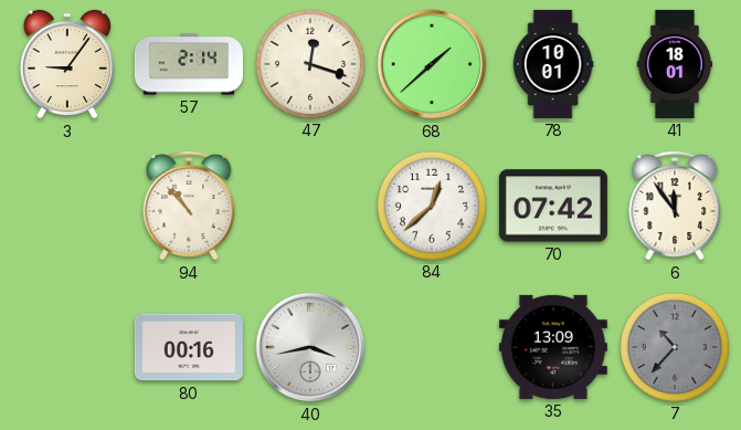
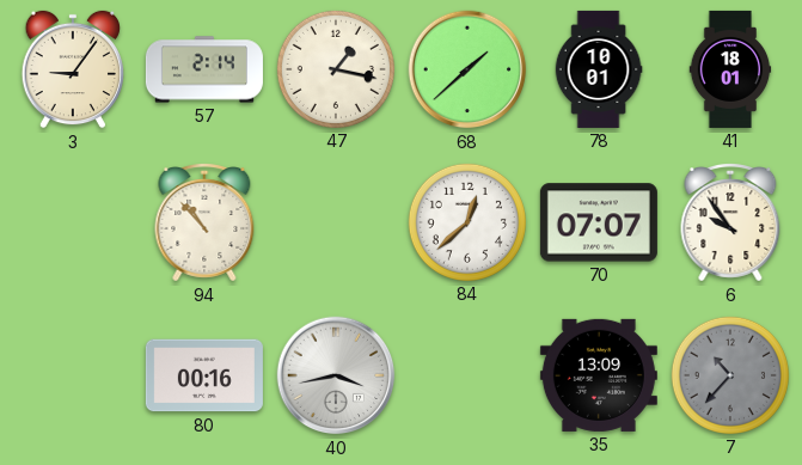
47: 12:18 -> 1:17
70: 07:42 -> 07:07
6: 11:54 -> 9:54
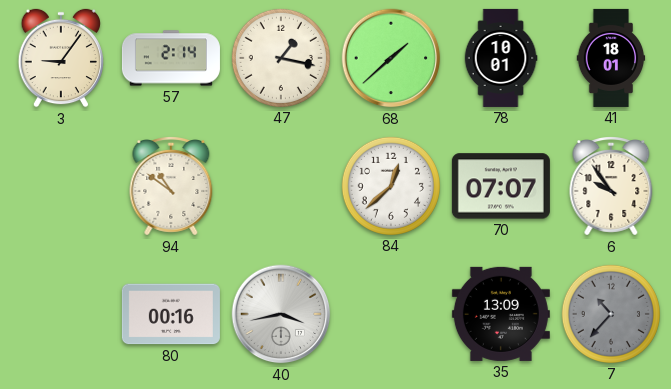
94: 10:53 -> 10:51
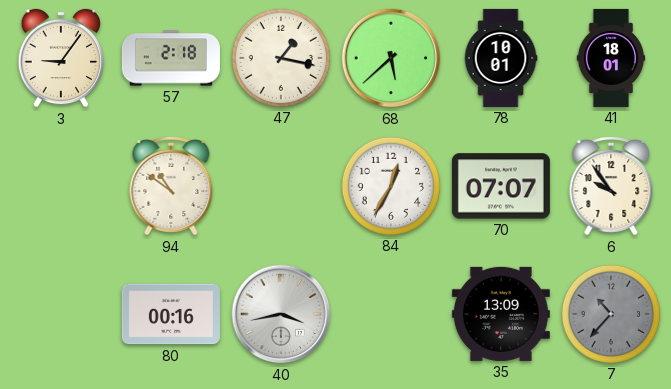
57: 2:14 -> 2:18
68: 1:38 -> 5:38
84: 12:38 -> 12:35
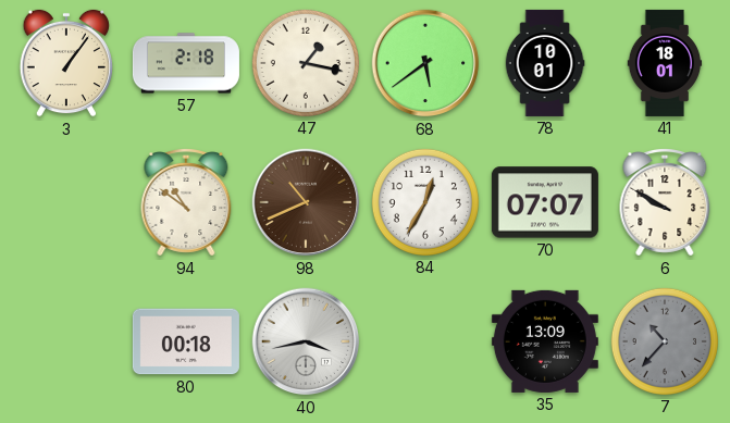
3: 9:06 -> 1:06
68: 5:38 -> 5:39
98: none -> 10:41
6: 9:54 -> 9:50
80: 00:16 -> 00:18
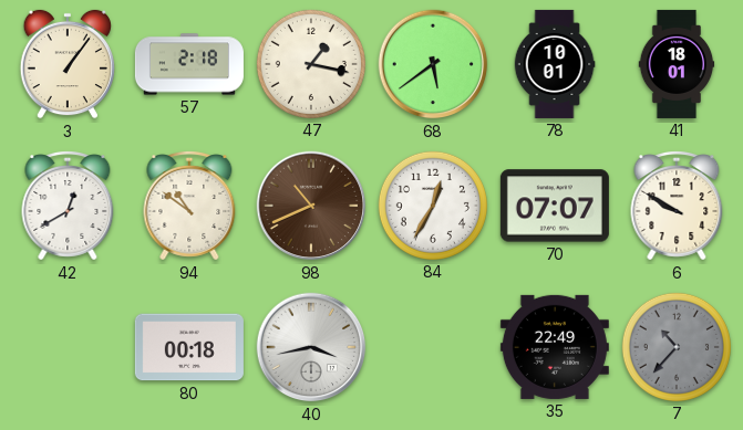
42: none -> 12:40
35: 13:09 -> 22:49
